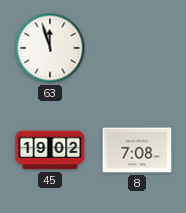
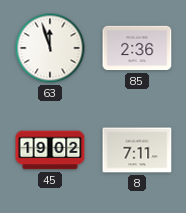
85: none -> 2:36
8: 7:08 -> 7:11
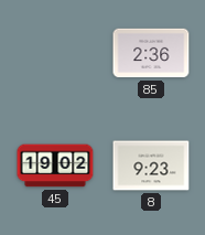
63: 11:57 -> none
8: 7:11 -> 9:23
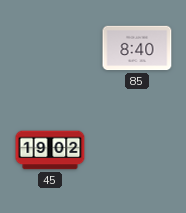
85: 2:36 -> 8:40
8: 9:23 -> none
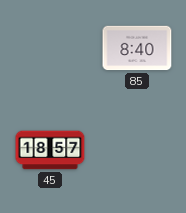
45: 19:02 -> 18:57
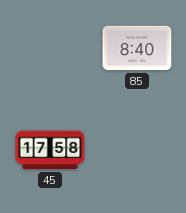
45: 18:57 -> 17:58
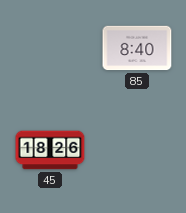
45: 17:58 -> 18:26
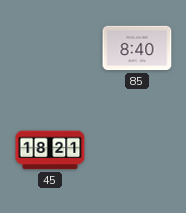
45: 18:26 -> 18:21
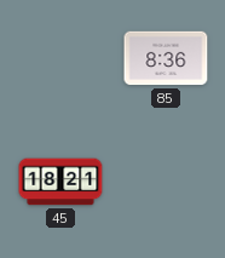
85: 8:40 -> 8:36
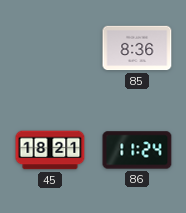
86: none -> 11:24
